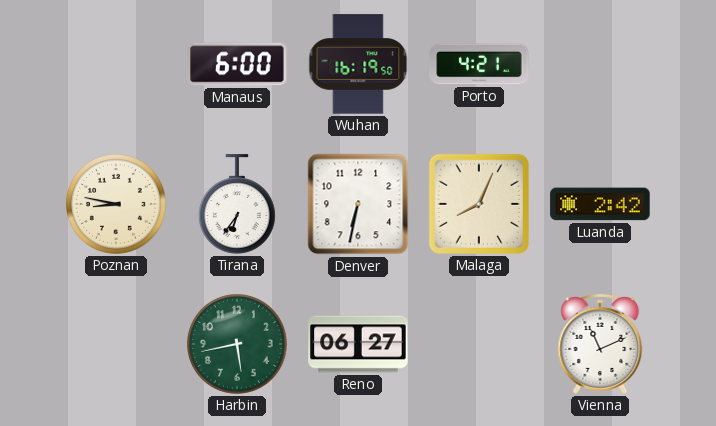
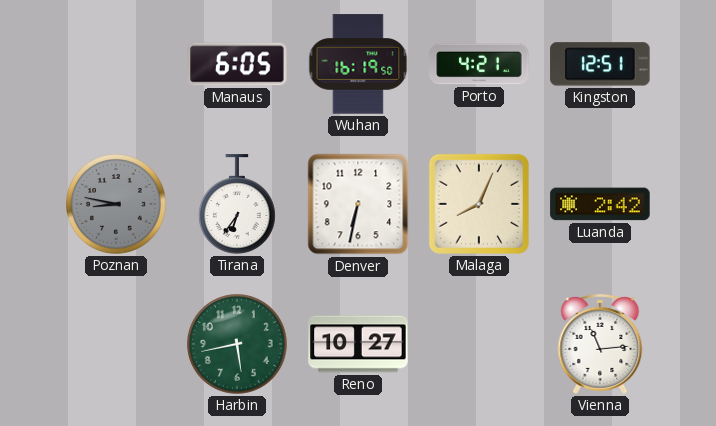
Manaus: 6:00 -> 6:05
Kingston: none -> 12:51
Poznan dial: cream -> grey
Reno: 06:27 -> 10:27
Vienna: 11:11 -> 11:14
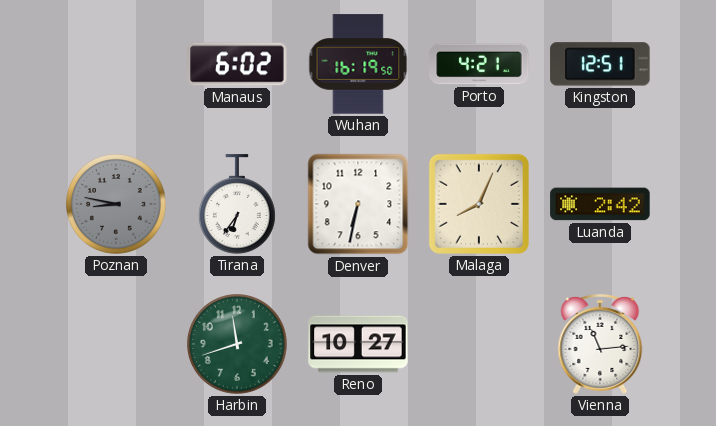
Manaus: 6:05 -> 6:02
Harbin: 5:43 -> 11:42
